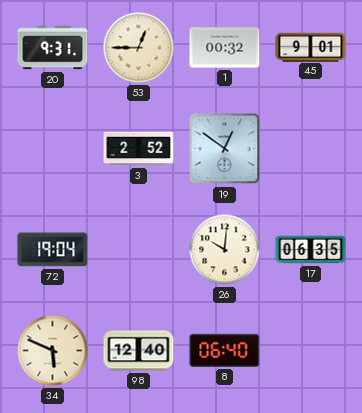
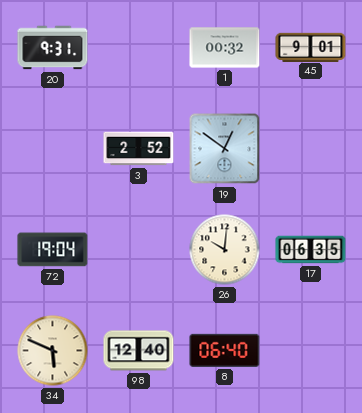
53: 12:45 -> none
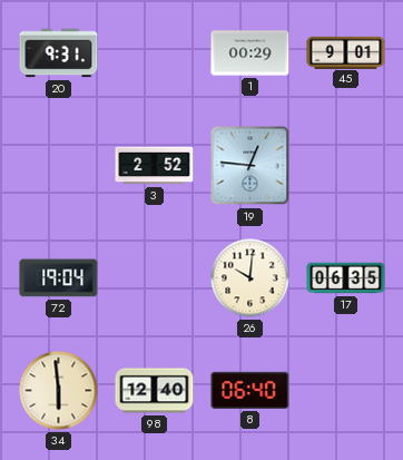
1: 00:32 -> 00:29
19: 12:51 -> 12:46
34: 5:49 -> 5:59
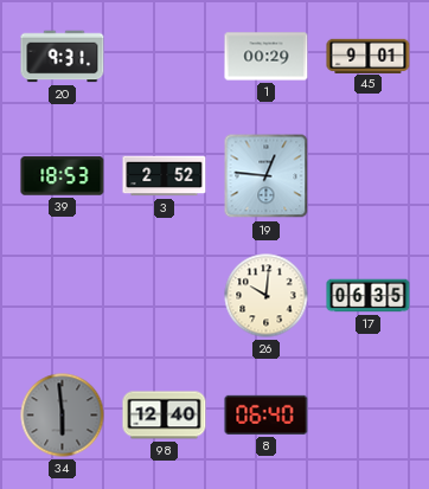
39: none -> 18:53
72: 19:04 -> none
34 dial: cream -> grey
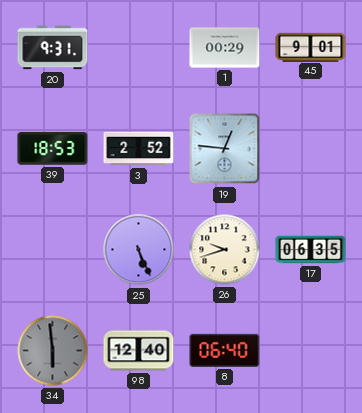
25: none -> 5:26
26: 10:01 -> 9:42
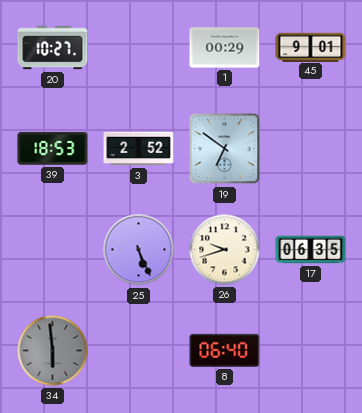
20: 9:31 -> 10:27
19: 12:46 -> 6:51
98: 12:40 -> none
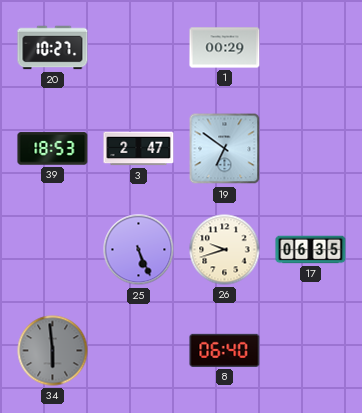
45: 9:01 -> none
3: 2:52 -> 2:47
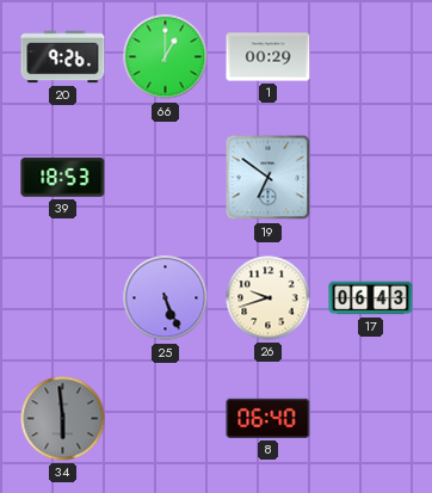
20: 10:27 -> 9:26
66: none -> 1:00
3: 2:47 -> none
17: 06:35 -> 06:43
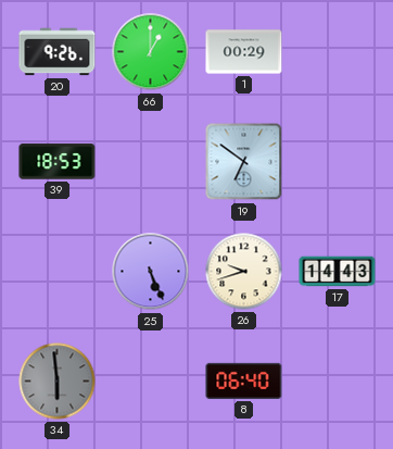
17: 06:43 -> 14:43
